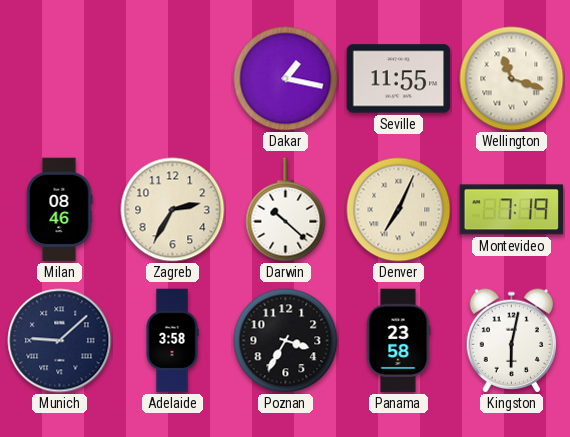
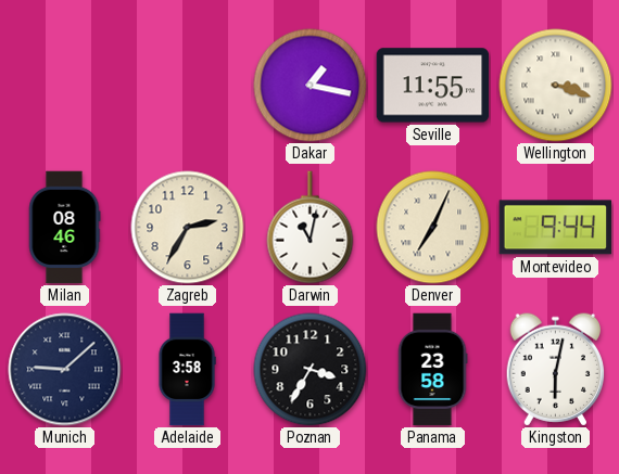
Wellington: 11:18 -> 3:18
Darwin: 10:22 -> 11:02
Montevideo: 7:19 -> 9:44
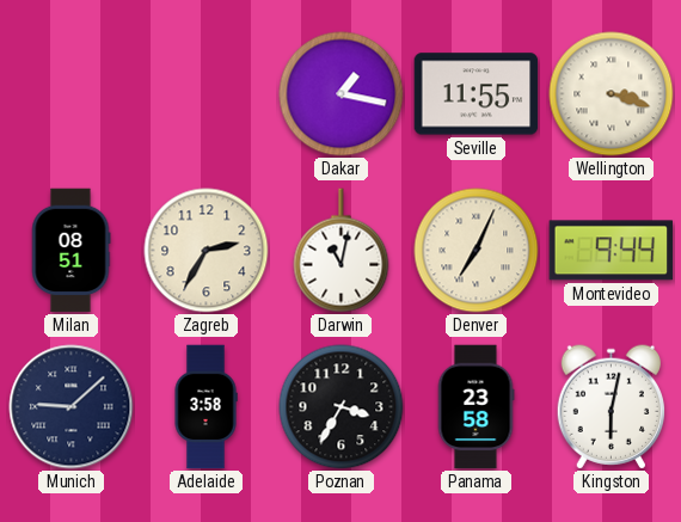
Milan: 08:46 -> 08:51
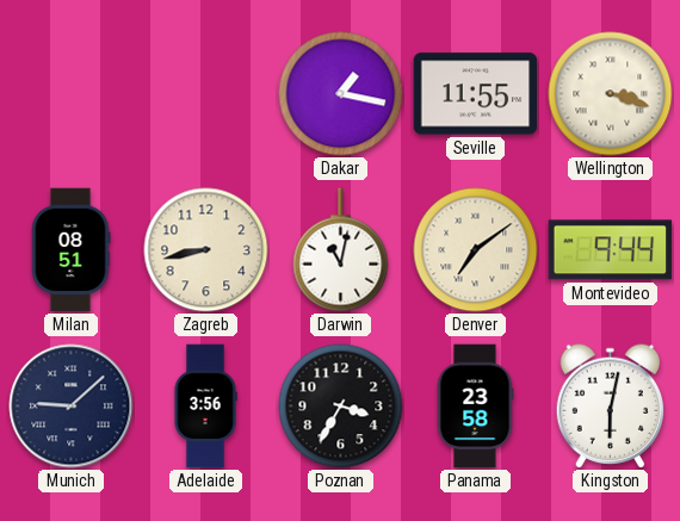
Zagreb: 2:35 -> 8:43
Denver: 7:04 -> 7:09
Adelaide: 3:58 -> 3:56
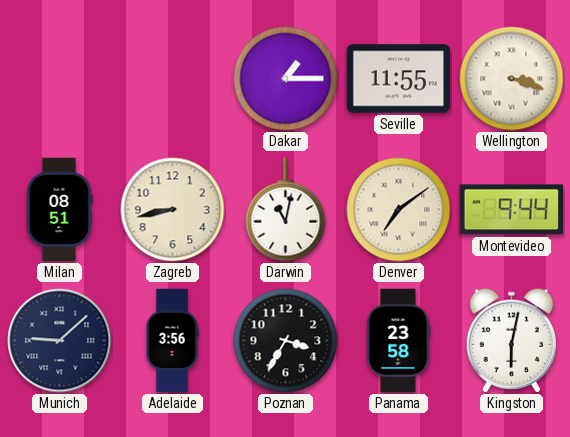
Dakar: 1:17 -> 1:15
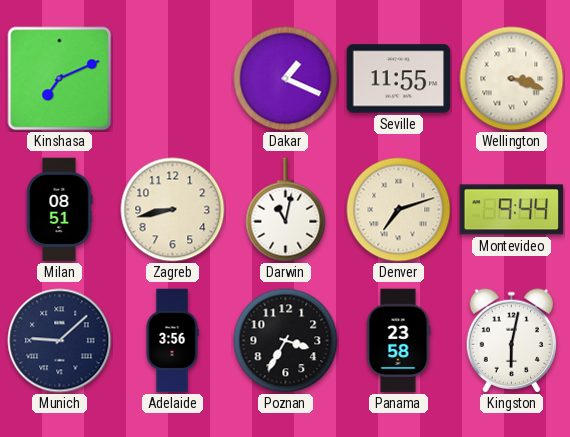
Kinshasa: none -> 7:11
Dakar: 1:15 -> 1:19
Denver: 7:09 -> 7:12
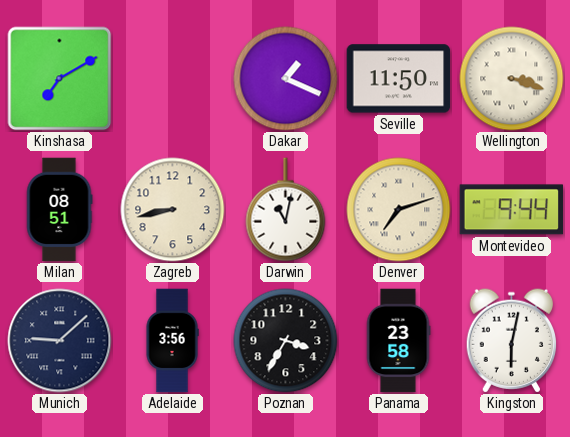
Kinshasa: 7:11 -> 7:10
Seville: 11:55 -> 11:50
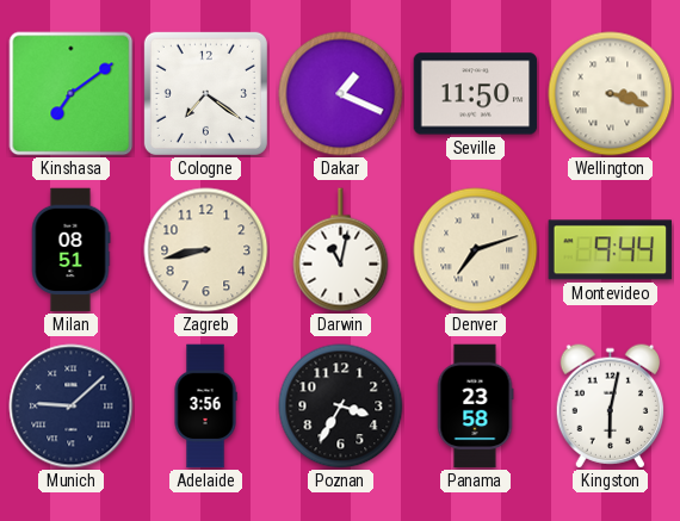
Kinshasa: 7:10 -> 7:09
Cologne: none -> 7:21
